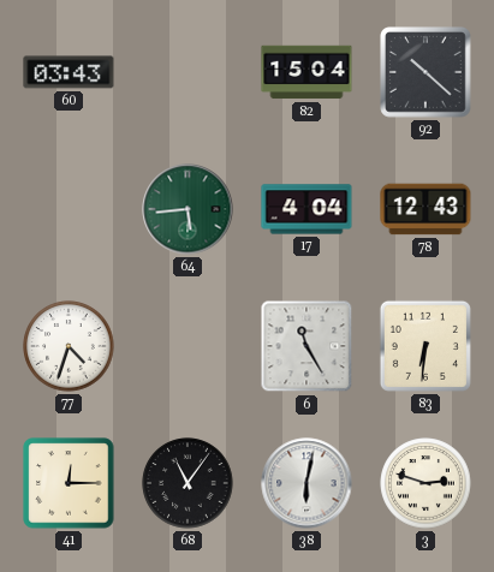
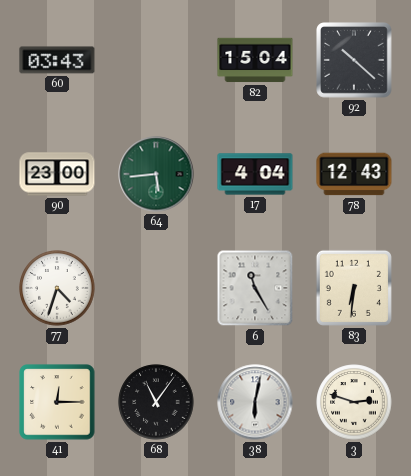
90: none -> 23:00
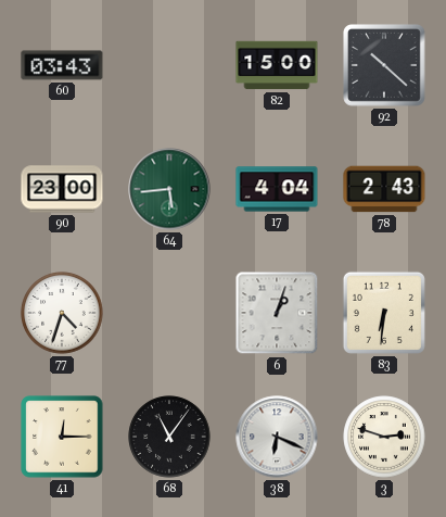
82: 15:04 -> 15:00
78: 12:43 -> 2:43
6: 11:25 -> 1:03
38: 6:02 -> 6:19
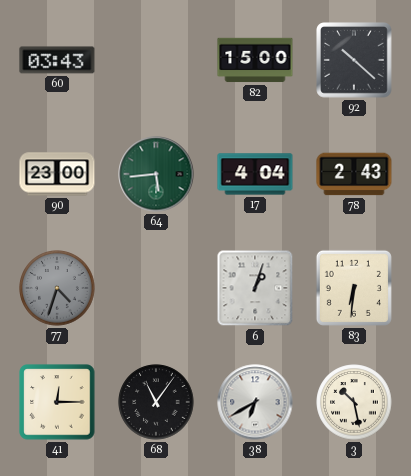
77 dial: white -> grey
38: 6:19 -> 6:40
3: 2:48 -> 10:28
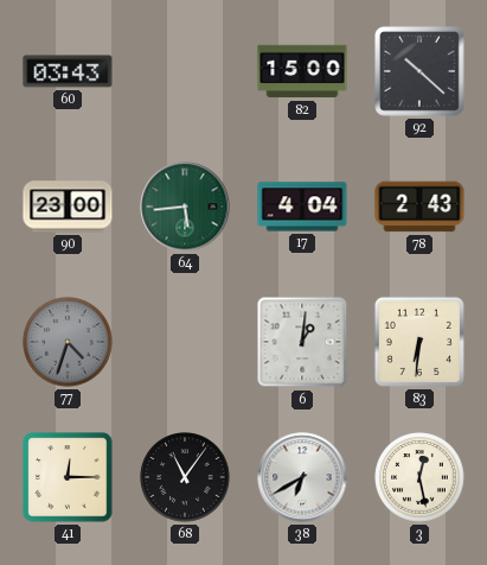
6: 1:03 -> 1:01
3: 10:28 -> 12:28
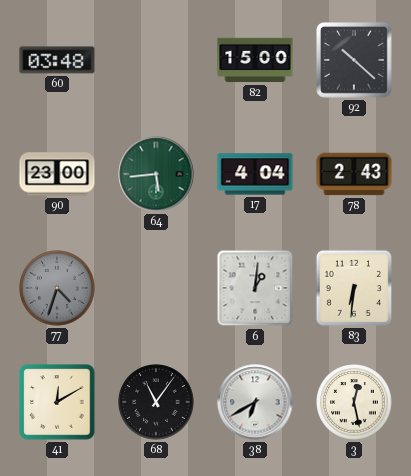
60: 03:43 -> 03:48
41: 12:15 -> 12:10
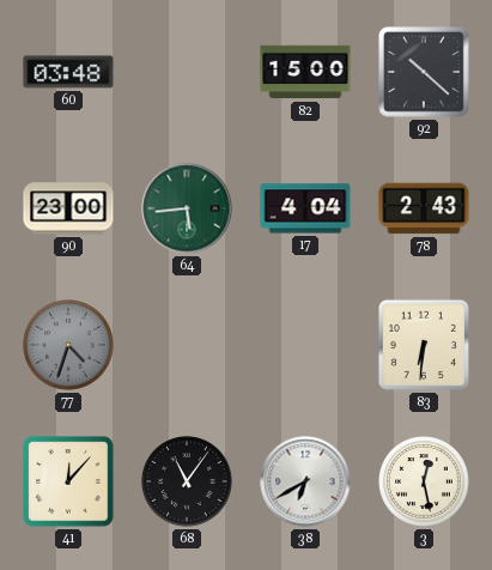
6: 1:01 -> none
41: 12:10 -> 12:07
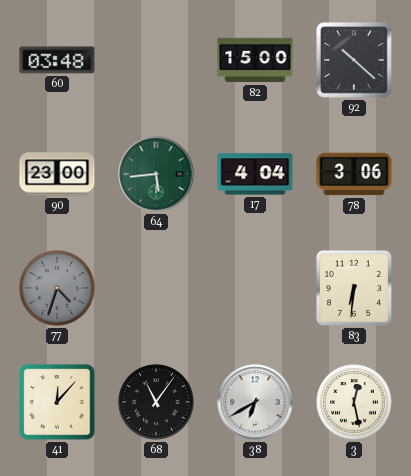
78: 2:43 -> 3:06
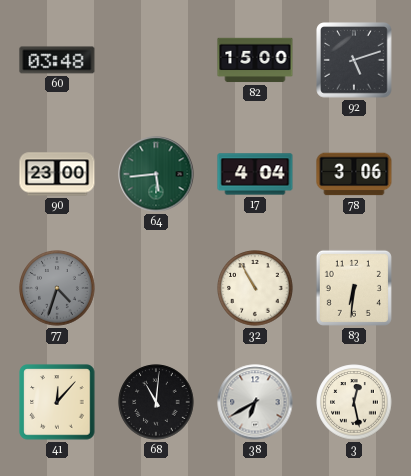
92: 10:22 -> 5:12
32: none -> 10:55
68: 11:06 -> 11:01
